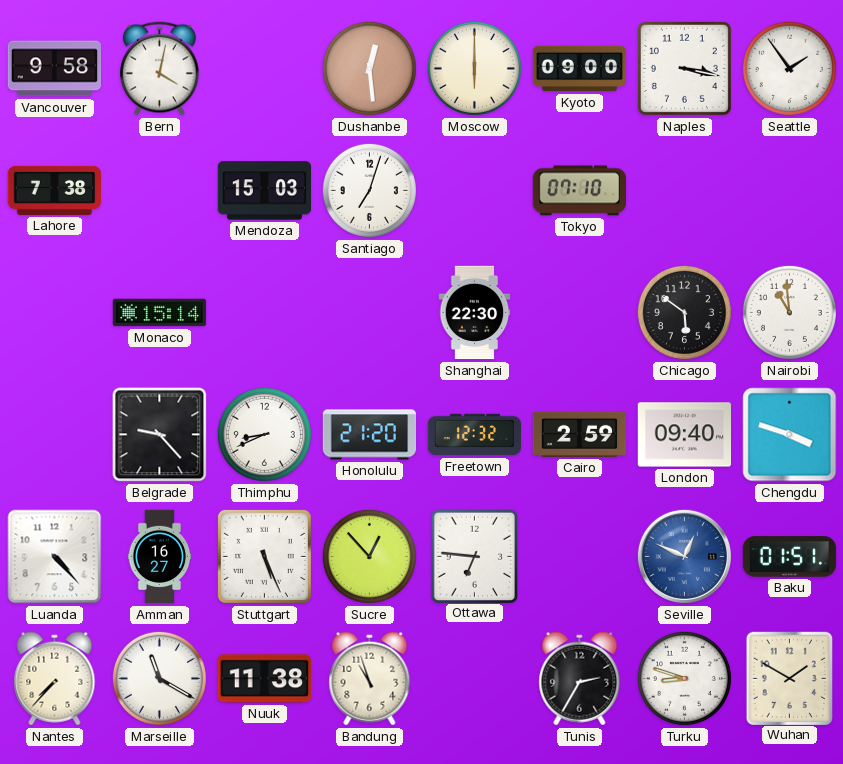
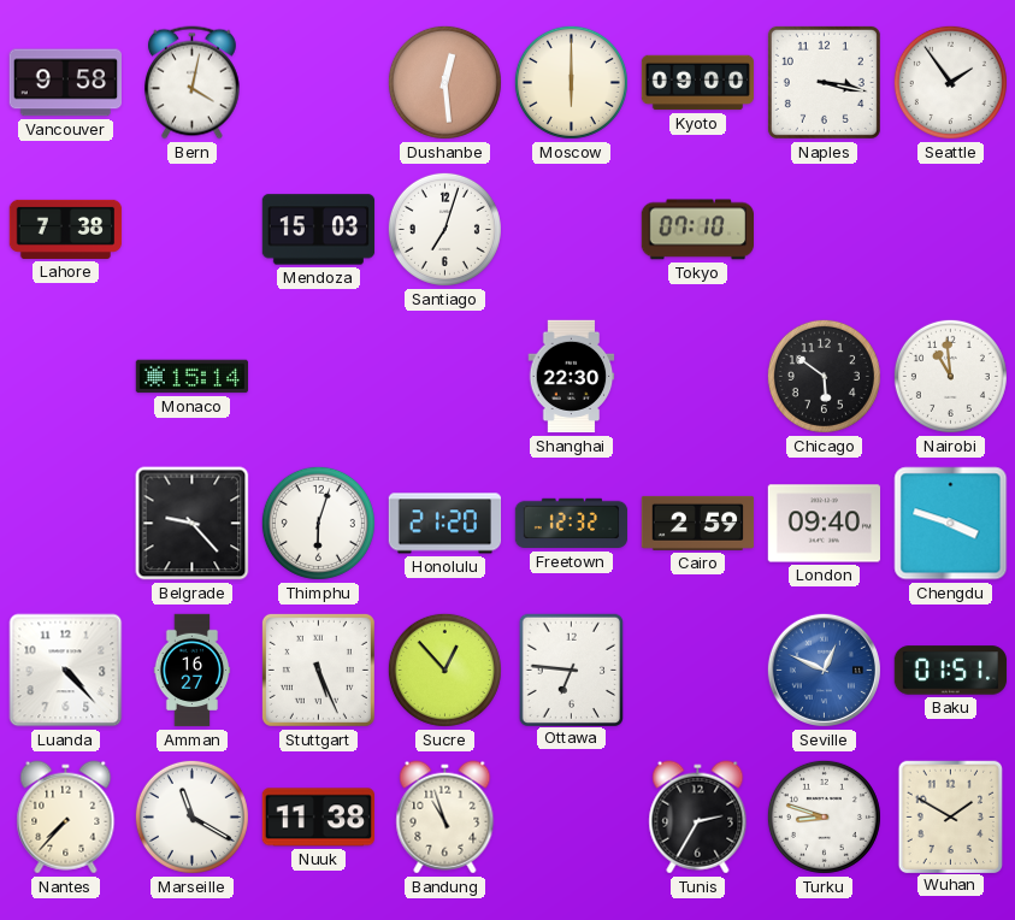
Thimphu: 8:41 -> 6:03
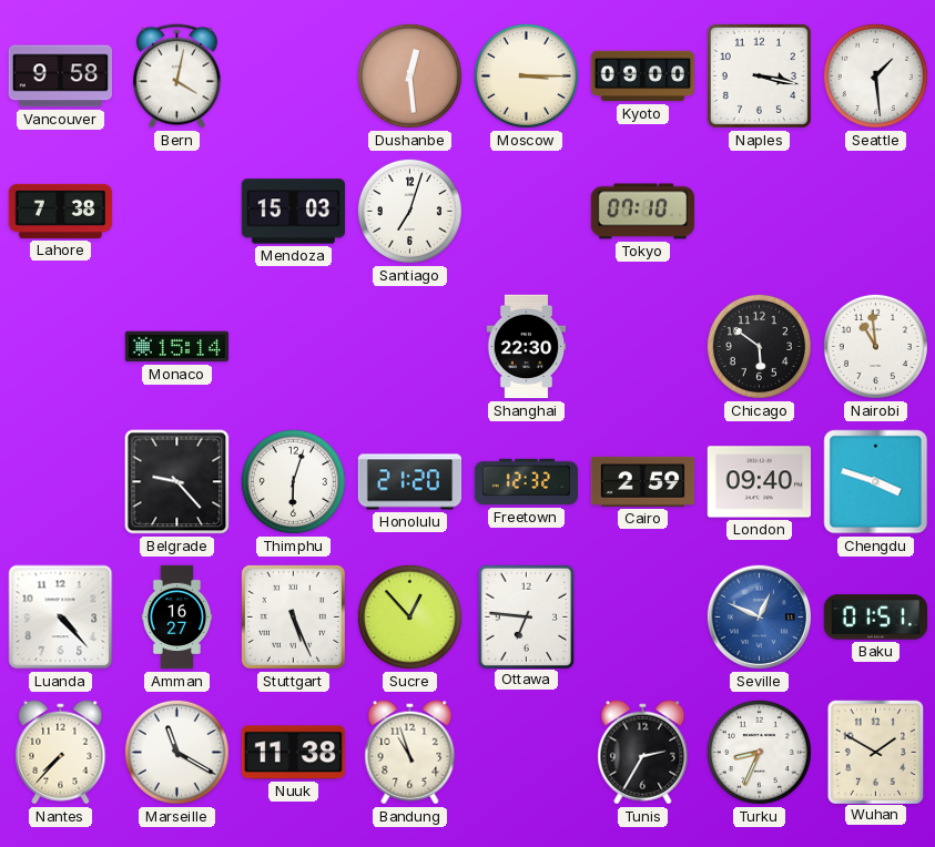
Moscow: 6:00 -> 3:15
Seattle: 1:54 -> 1:29
Turku: 8:48 -> 8:34
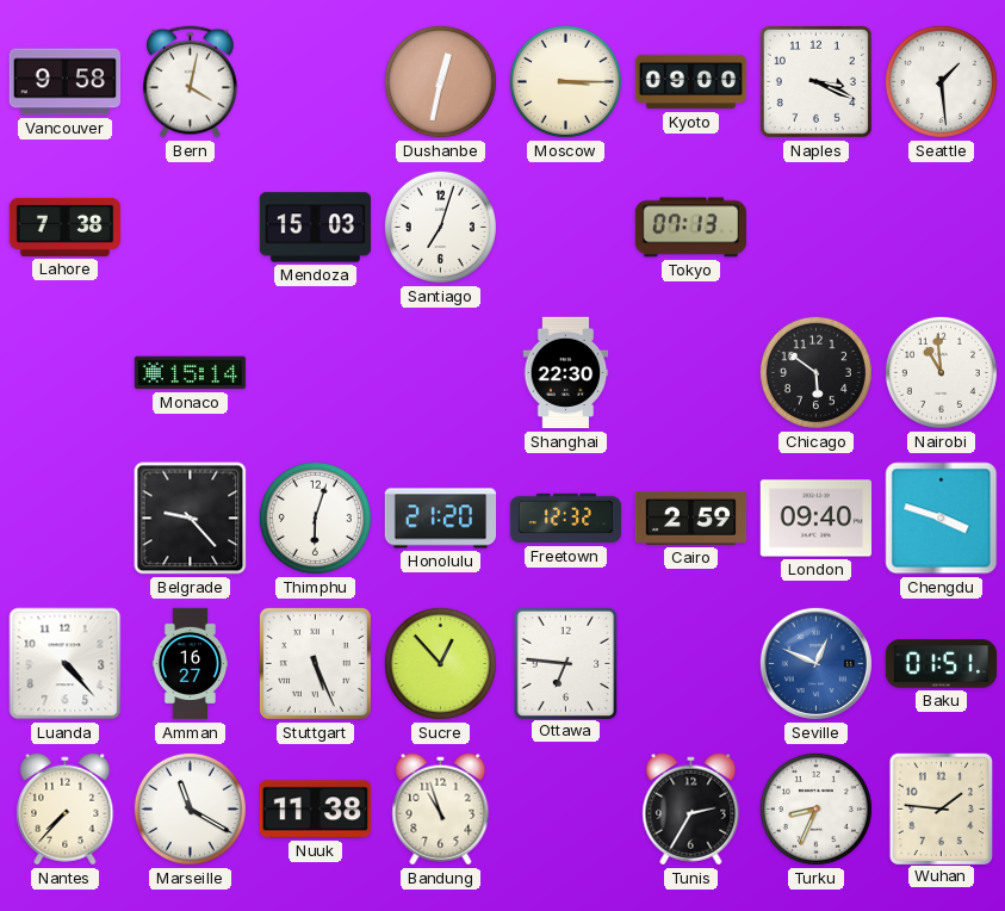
Dushanbe: 12:29 -> 12:32
Naples: 3:17 -> 3:19
Tokyo: 07:10 -> 07:13
Wuhan: 1:50 -> 1:46
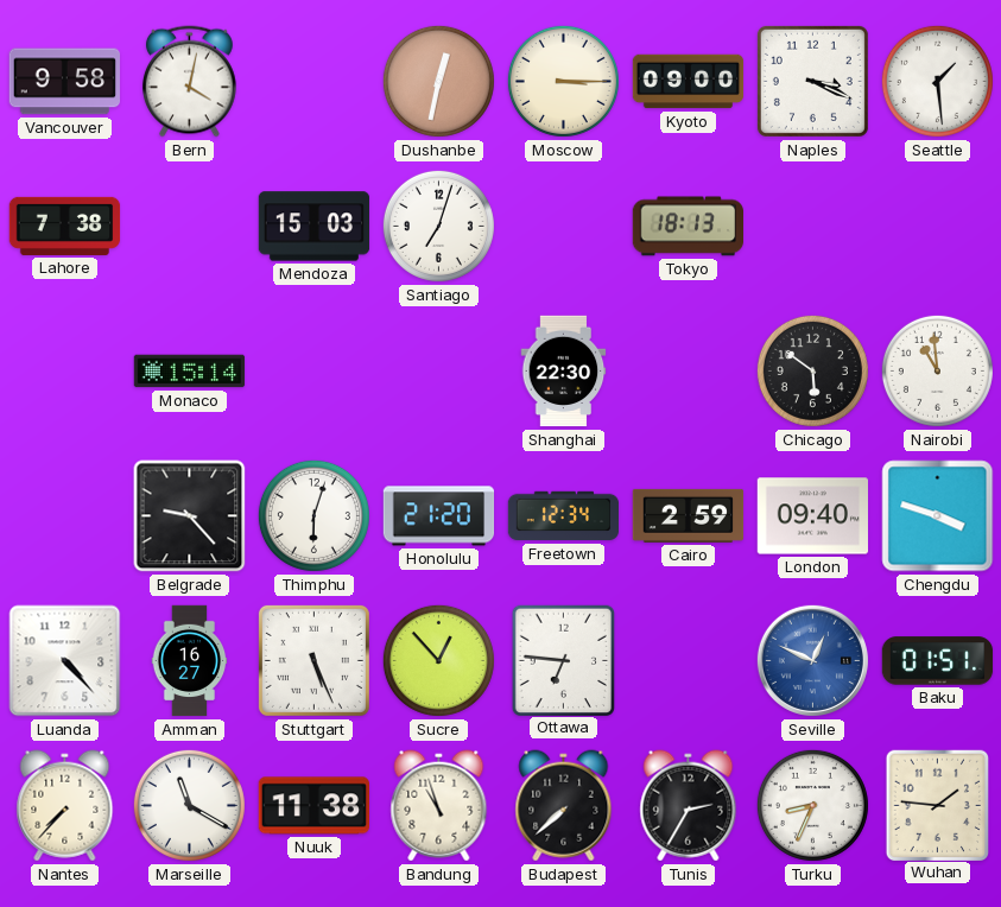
Tokyo: 07:13 -> 18:13
Freetown: 12:32 -> 12:34
Budapest: none -> 7:38
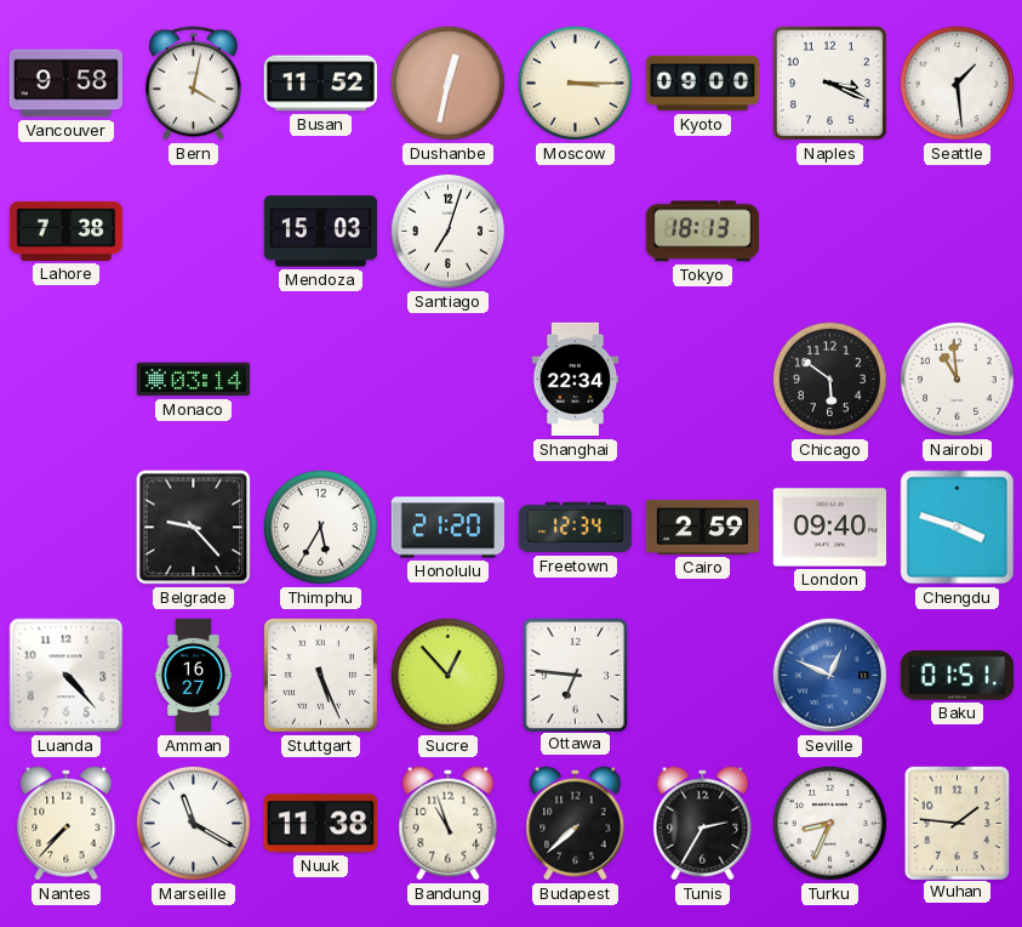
Busan: none -> 11:52
Monaco: 15:14 -> 03:14
Shanghai: 22:30 -> 22:34
Thimphu: 6:03 -> 5:35
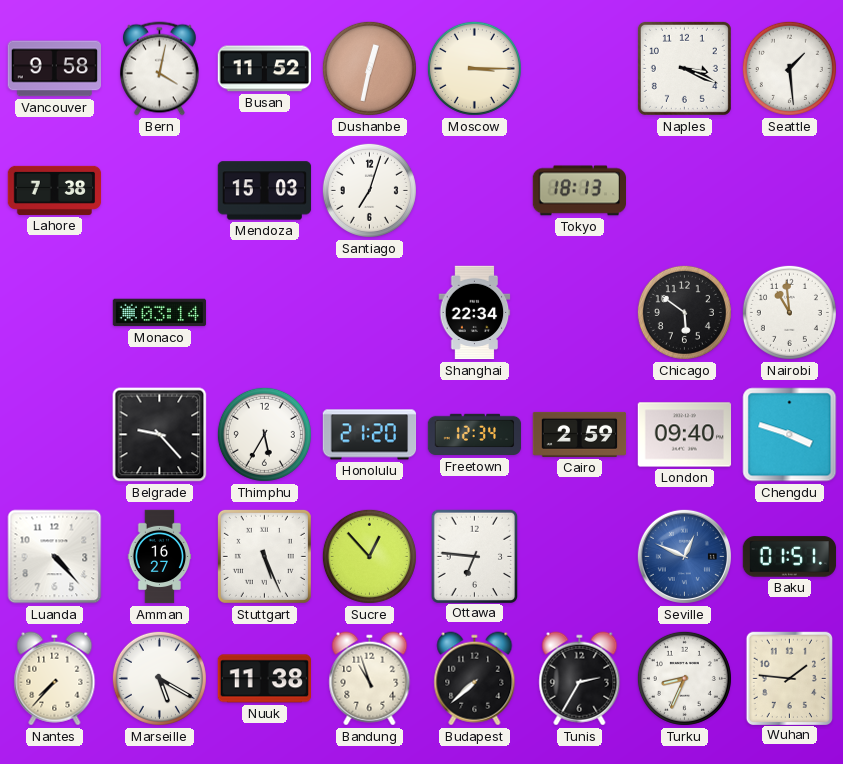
Kyoto: 09:00 -> none
Marseille: 11:20 -> 5:20
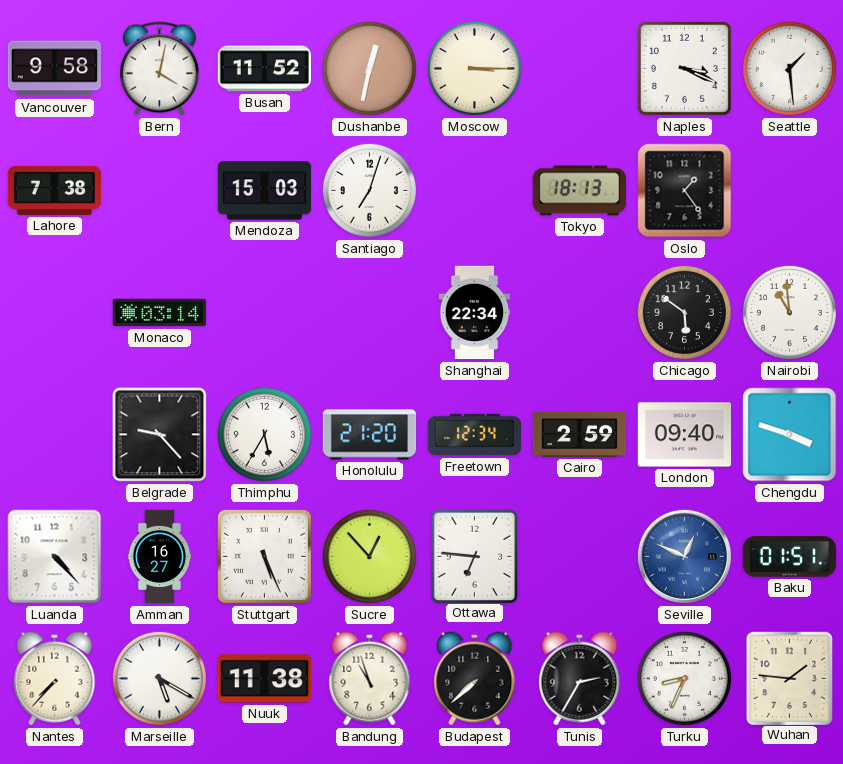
Oslo: none -> 1:24
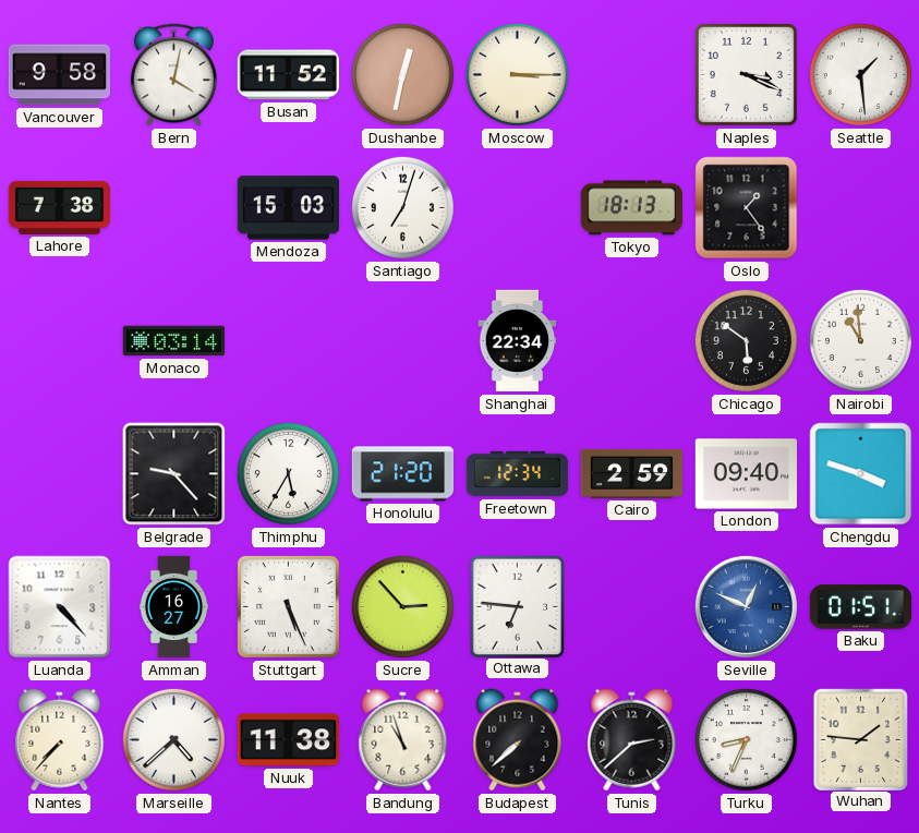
Sucre: 12:53 -> 2:53
Marseille: 5:20 -> 4:38
Tunis: 2:35 -> 2:38
